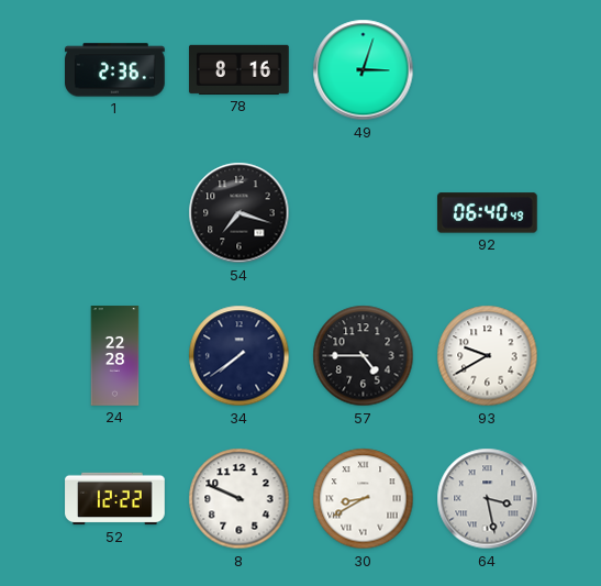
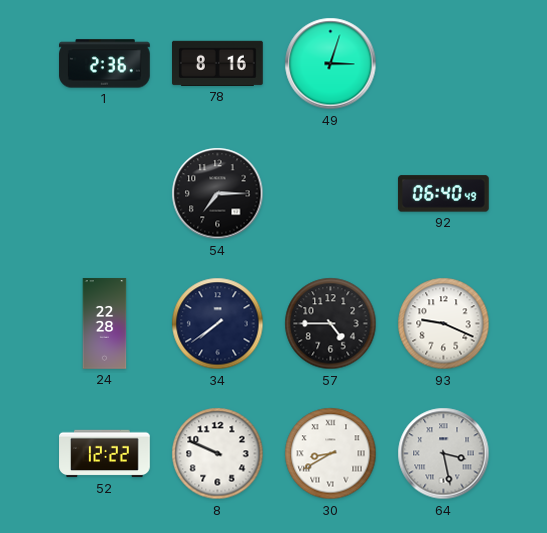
54: 7:18 -> 7:15
93: 9:40 -> 9:19
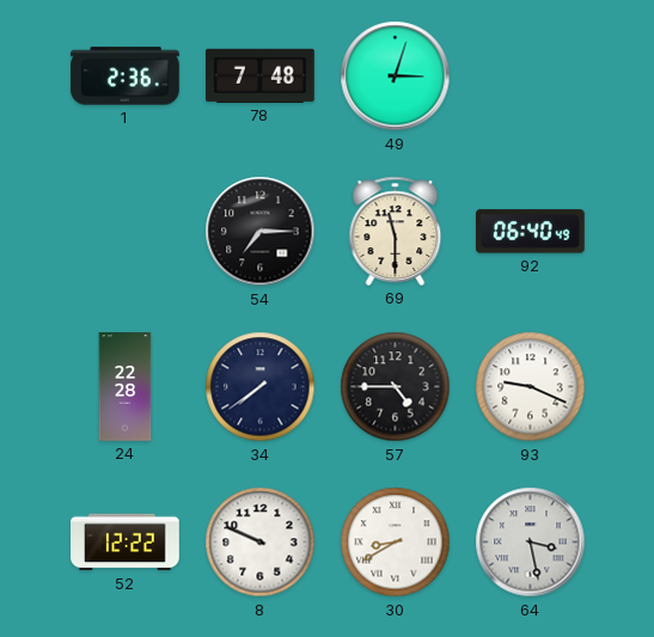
78: 8:16 -> 7:48
69: none -> 11:30
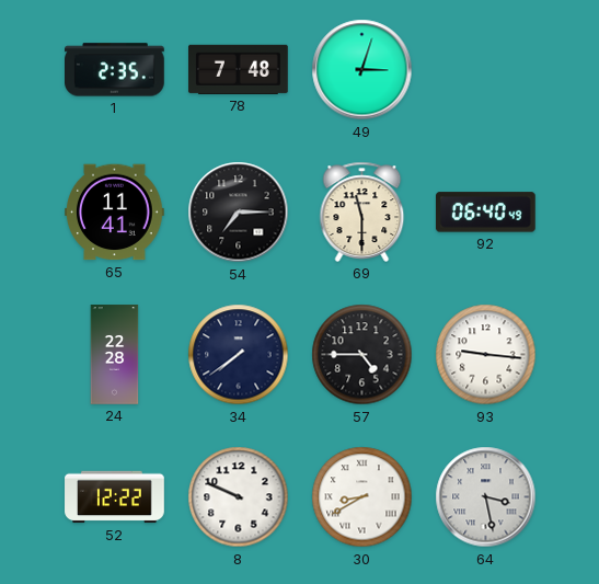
1: 2:36 -> 2:35
65: none -> 11:41
93: 9:19 -> 9:16
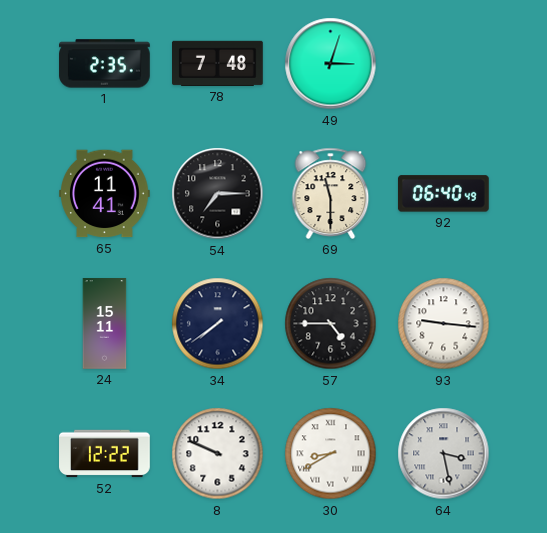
24: 22:28 -> 15:11
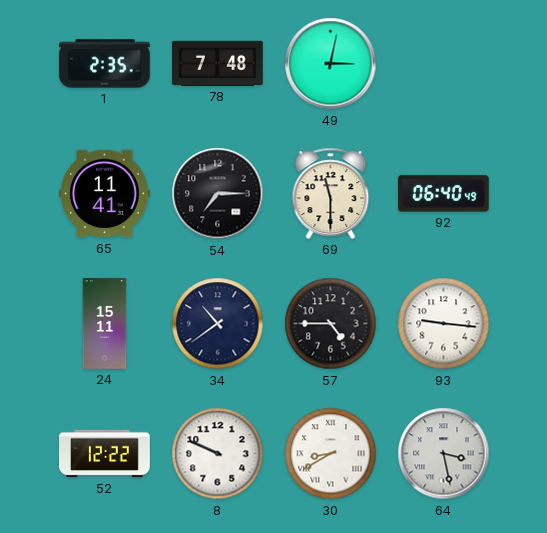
49: 3:03 -> 3:02
34: 7:39 -> 10:39
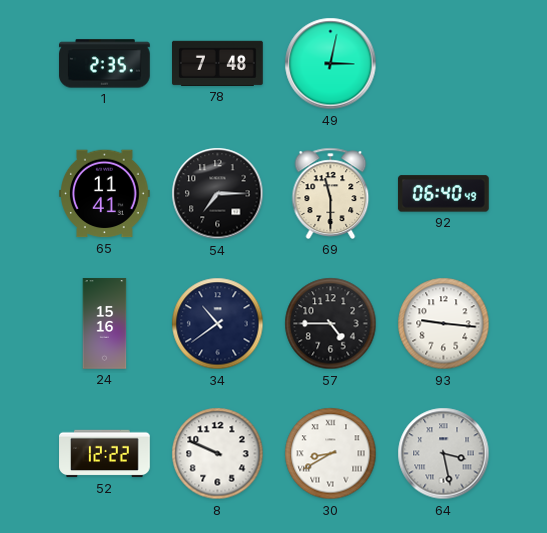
24: 15:11 -> 15:16
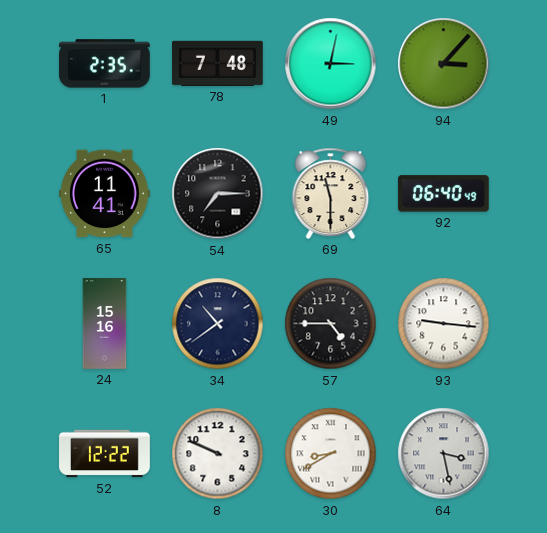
94: none -> 3:07
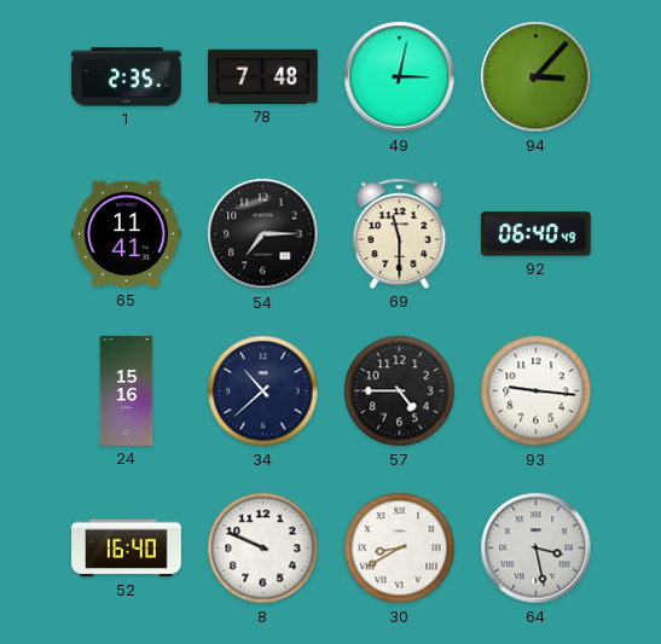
34: 10:39 -> 10:38
52: 12:22 -> 16:40
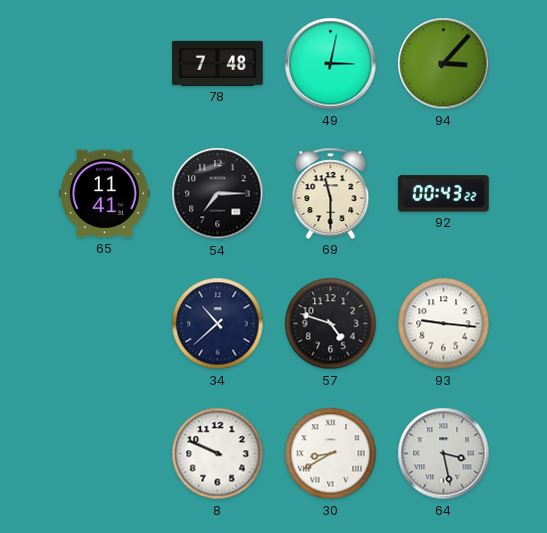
1: 2:35 -> none
92: 06:40 -> 00:43
24: 15:16 -> none
57: 4:45 -> 4:48
52: 16:40 -> none
